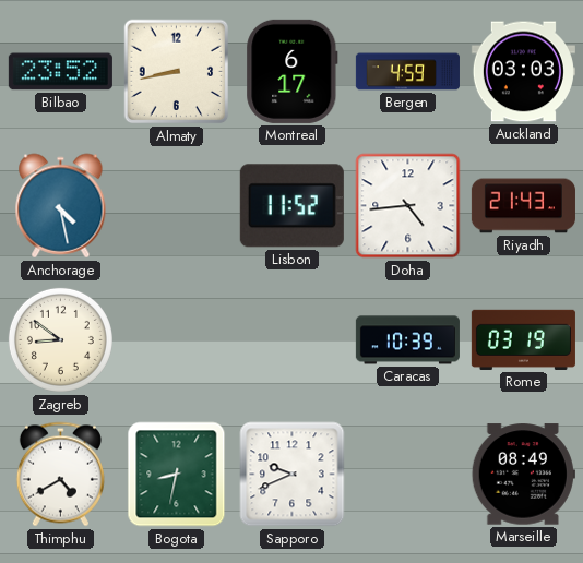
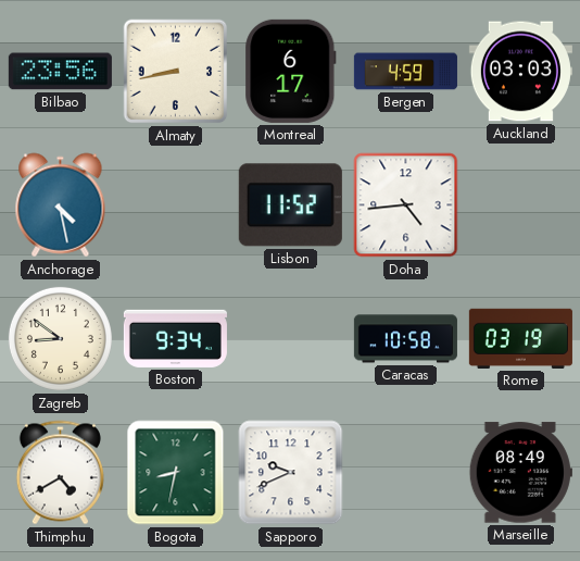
Bilbao: 23:52 -> 23:56
Riyadh: 21:43 -> none
Boston: none -> 9:34
Caracas: 10:39 -> 10:58
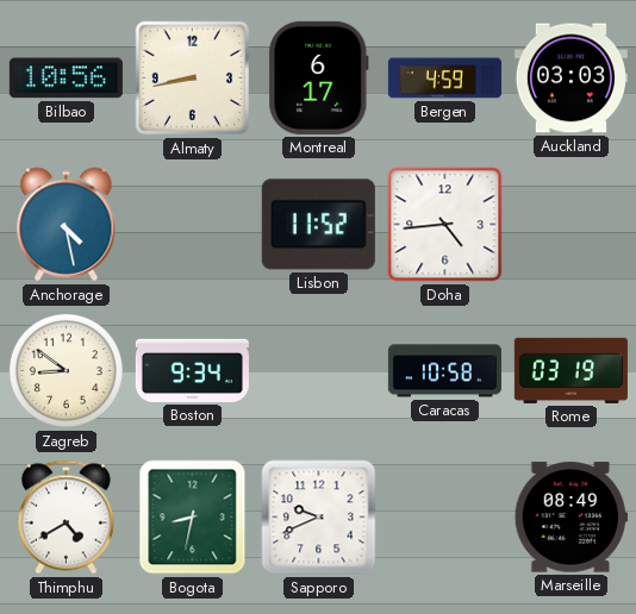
Bilbao: 23:56 -> 10:56
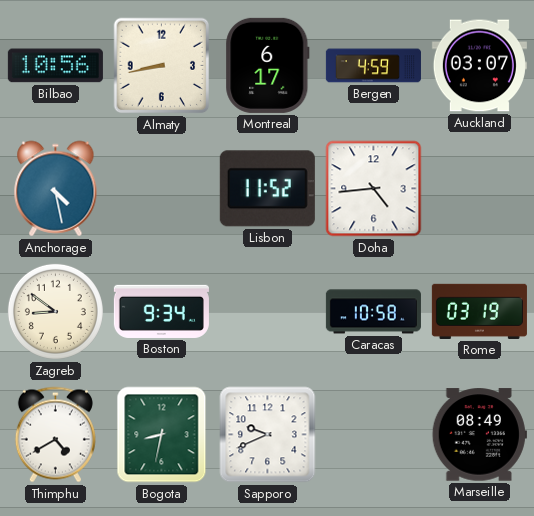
Auckland: 03:03 -> 03:07
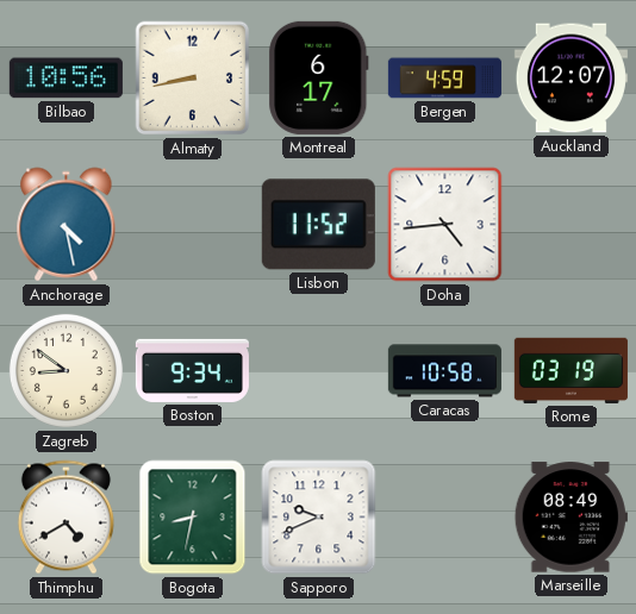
Auckland: 03:07 -> 12:07
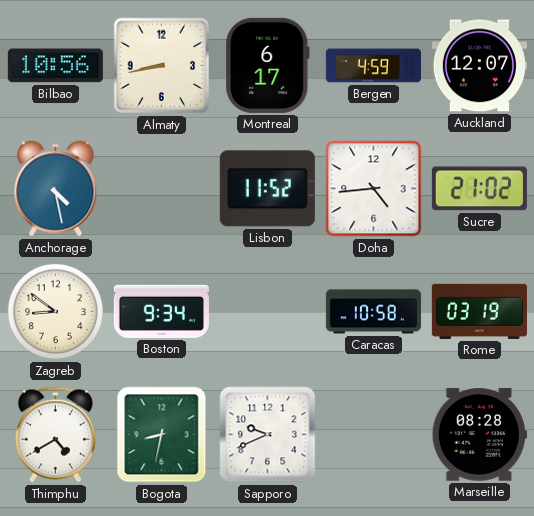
Sucre: none -> 21:02
Marseille: 08:49 -> 08:28
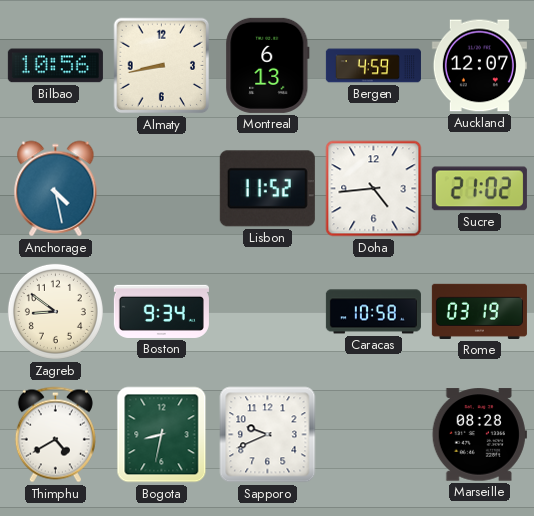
Montreal: 6:17 -> 6:13
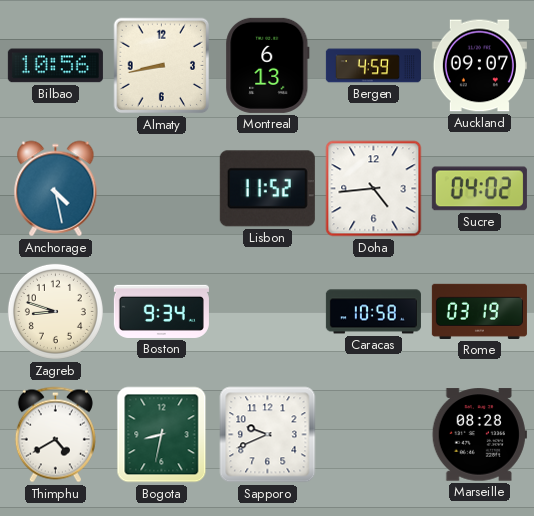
Auckland: 12:07 -> 09:07
Sucre: 21:02 -> 04:02
Zagreb: 8:51 -> 8:48
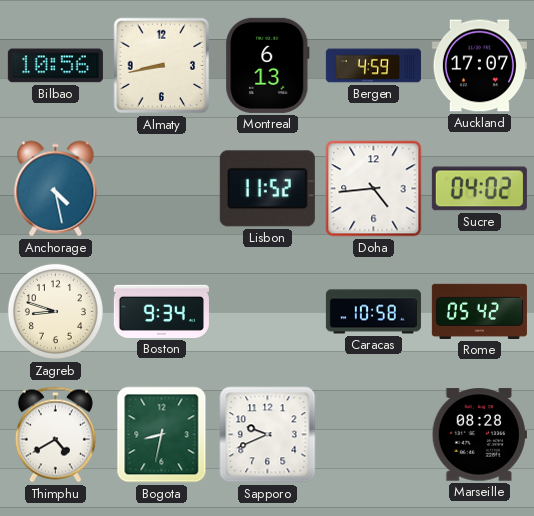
Auckland: 09:07 -> 17:07
Rome: 03:19 -> 05:42
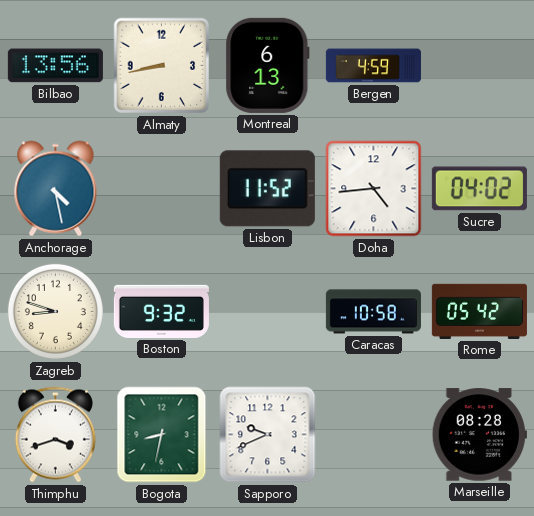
Bilbao: 10:56 -> 13:56
Auckland: 17:07 -> none
Boston: 9:34 -> 9:32
Thimphu: 4:40 -> 3:42
